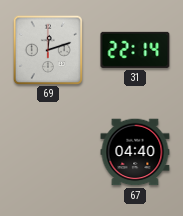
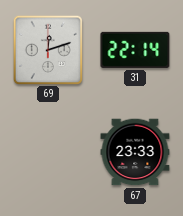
67: 04:40 -> 23:33
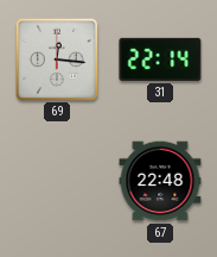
69: 12:12 -> 12:16
67: 23:33 -> 22:48
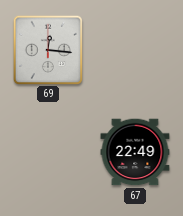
31: 22:14 -> none
67: 22:48 -> 22:49
